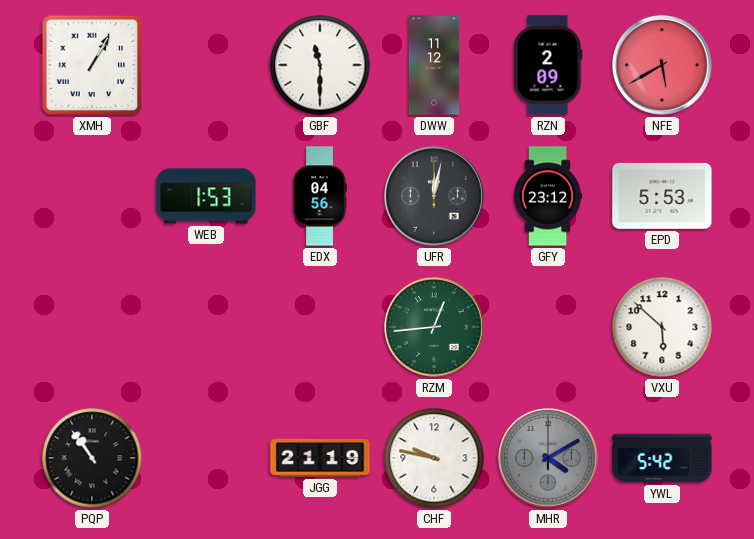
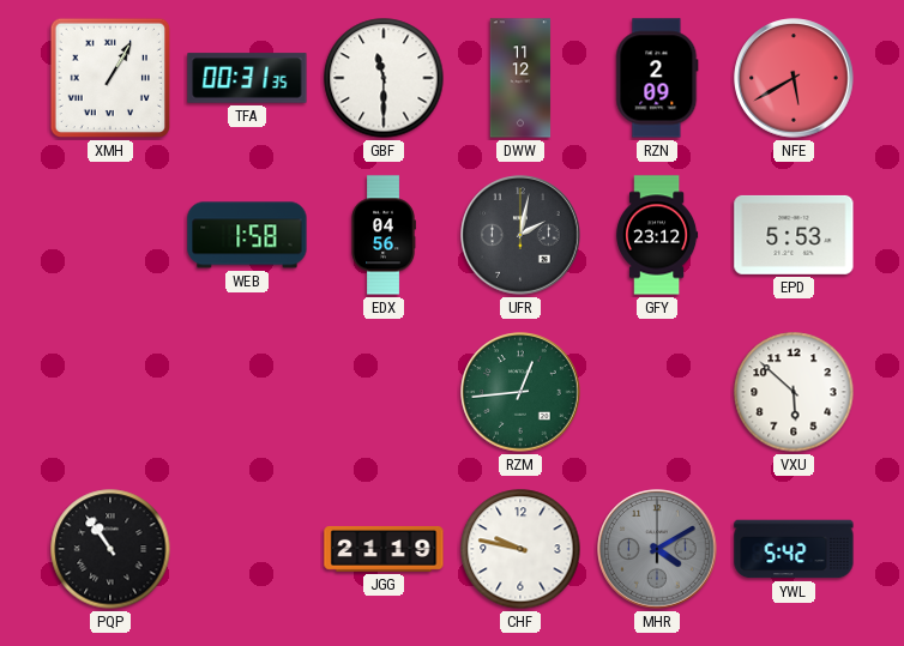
TFA: none -> 00:31
WEB: 1:53 -> 1:58
UFR: 12:02 -> 2:02
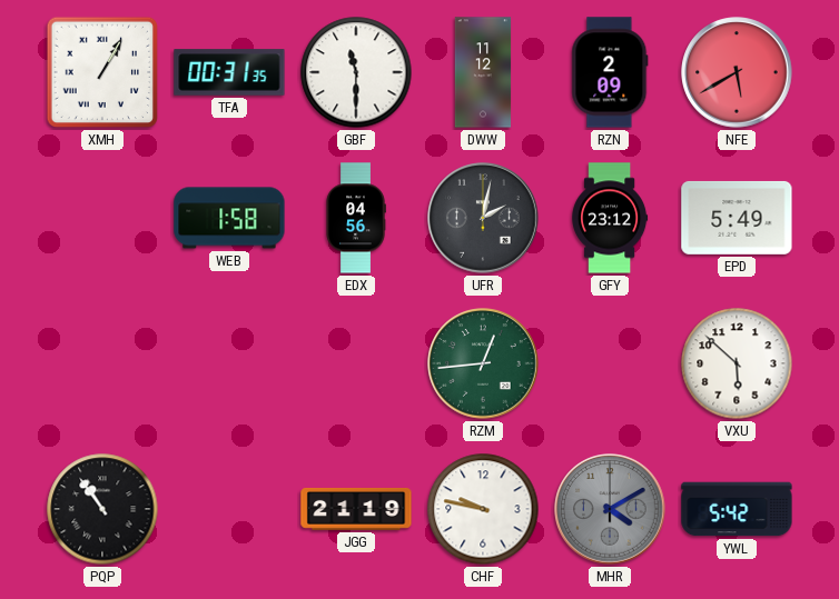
EPD: 5:53 -> 5:49
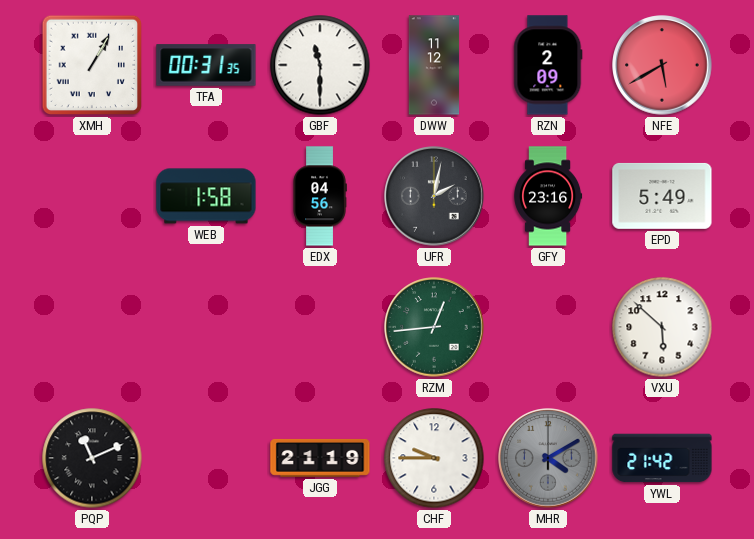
GFY: 23:12 -> 23:16
PQP: 10:54 -> 11:11
CHF: 9:47 -> 9:45
YWL: 5:42 -> 21:42
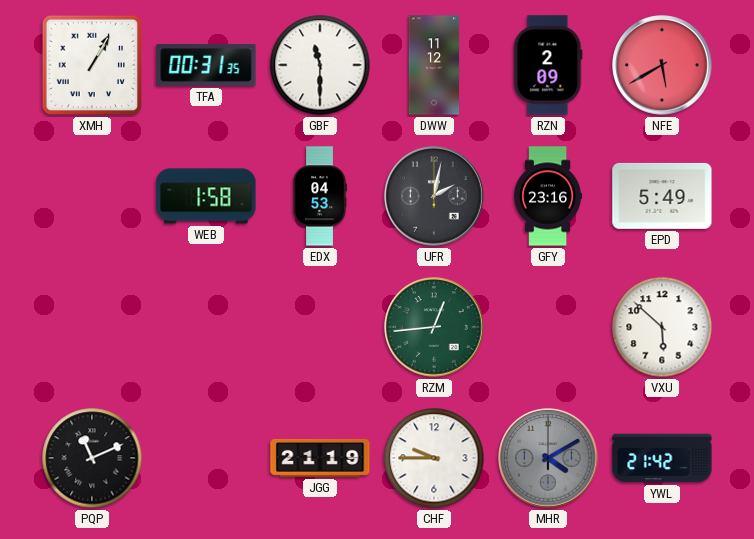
EDX: 04:56 -> 04:53
